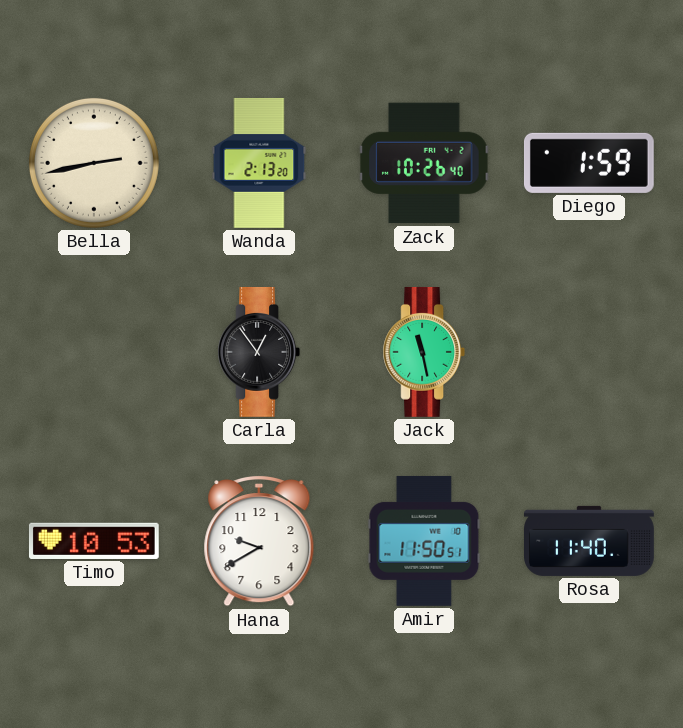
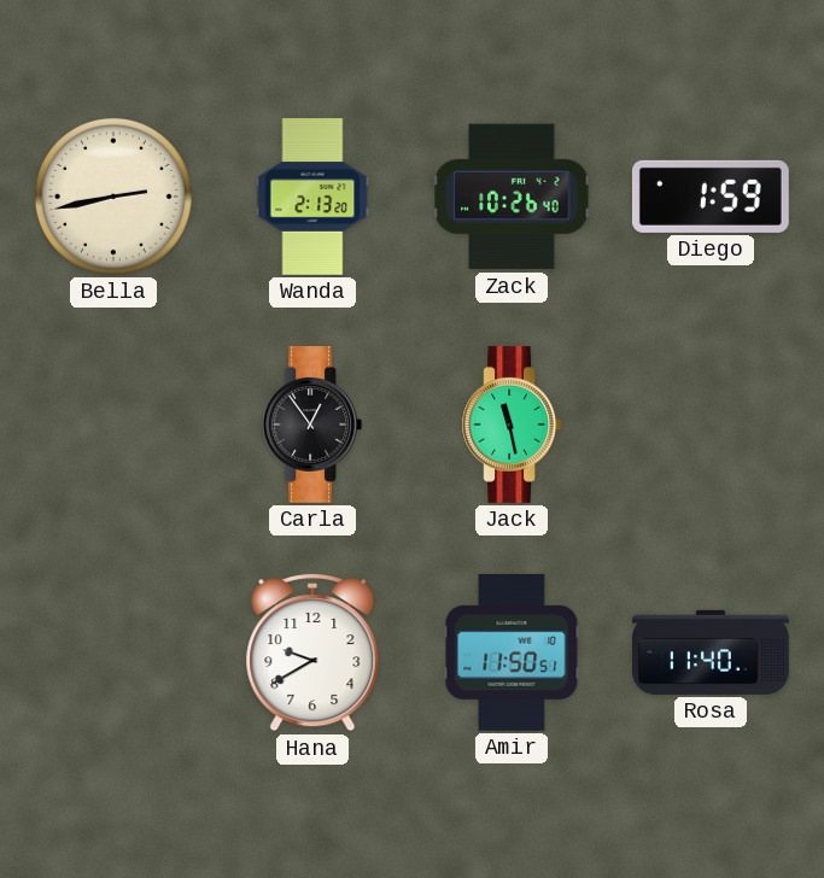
Timo: 10:53 -> none
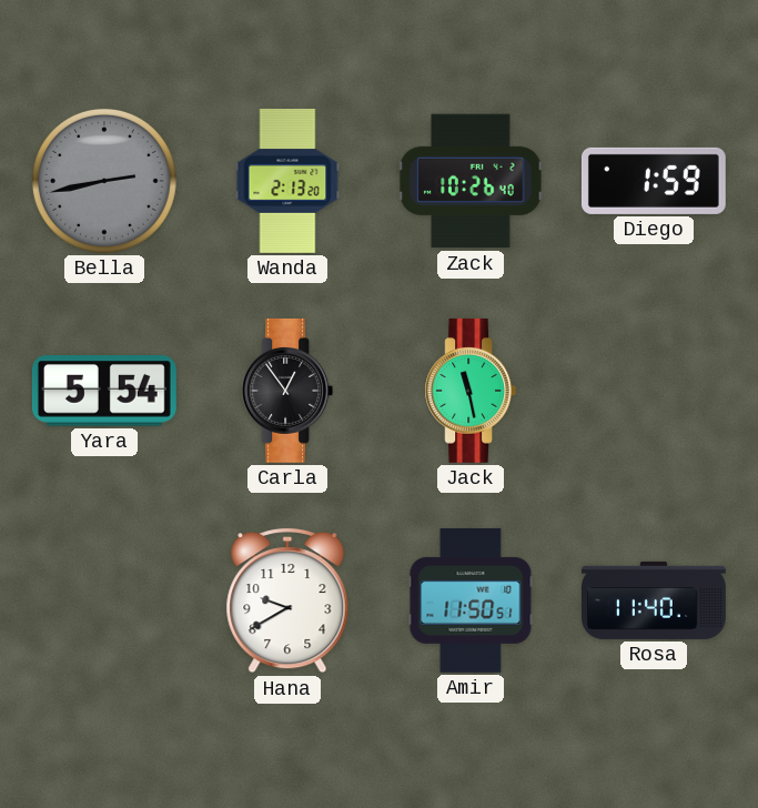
Bella dial: cream -> grey
Yara: none -> 5:54
